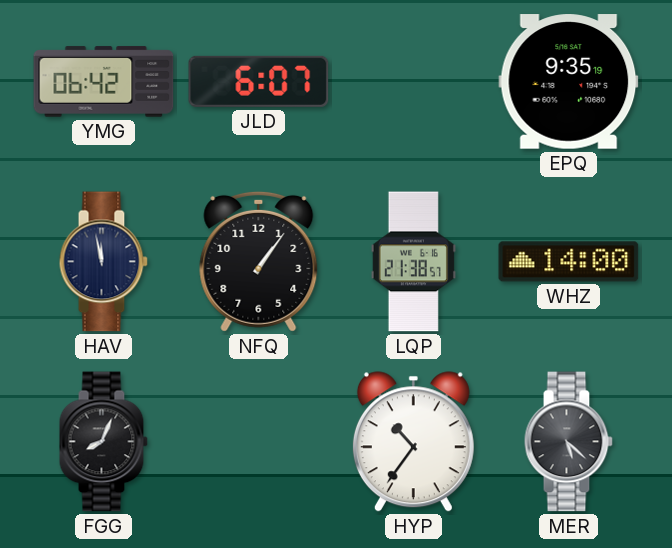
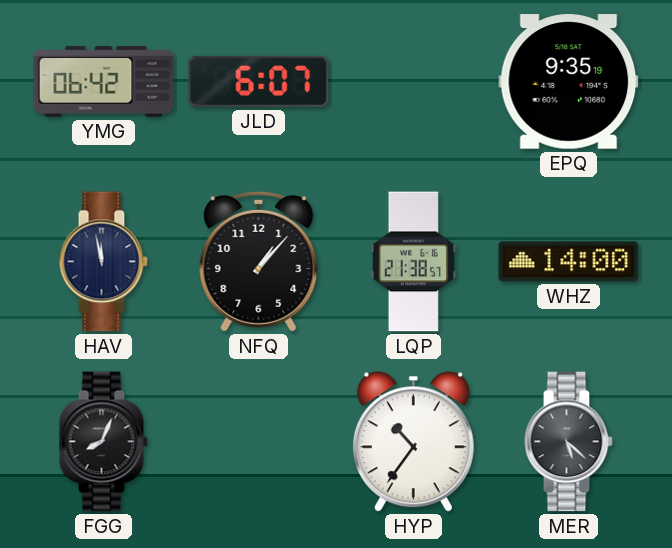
NFQ: 1:06 -> 1:07
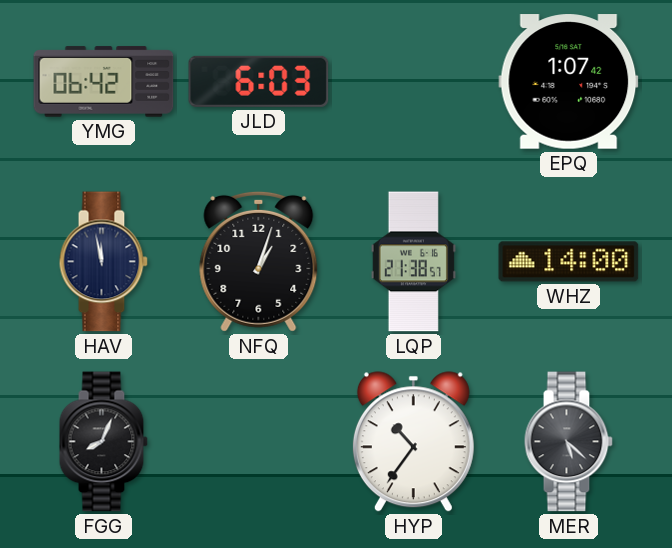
JLD: 6:07 -> 6:03
EPQ: 9:35 -> 1:07
NFQ: 1:07 -> 1:03
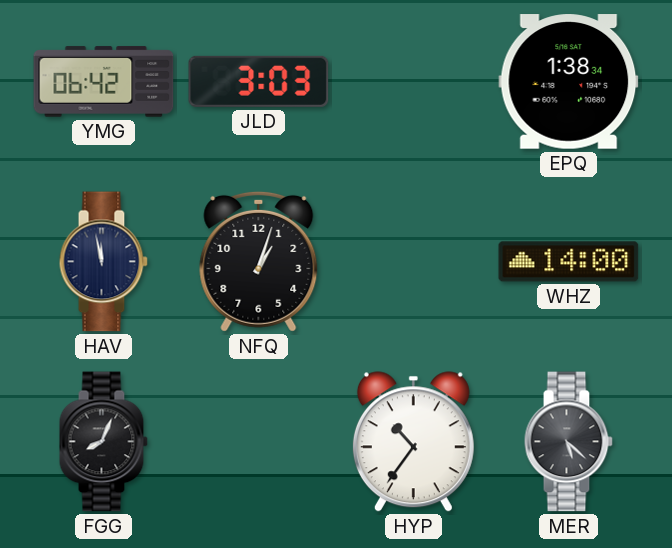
JLD: 6:03 -> 3:03
EPQ: 1:07 -> 1:38
LQP: 21:38 -> none
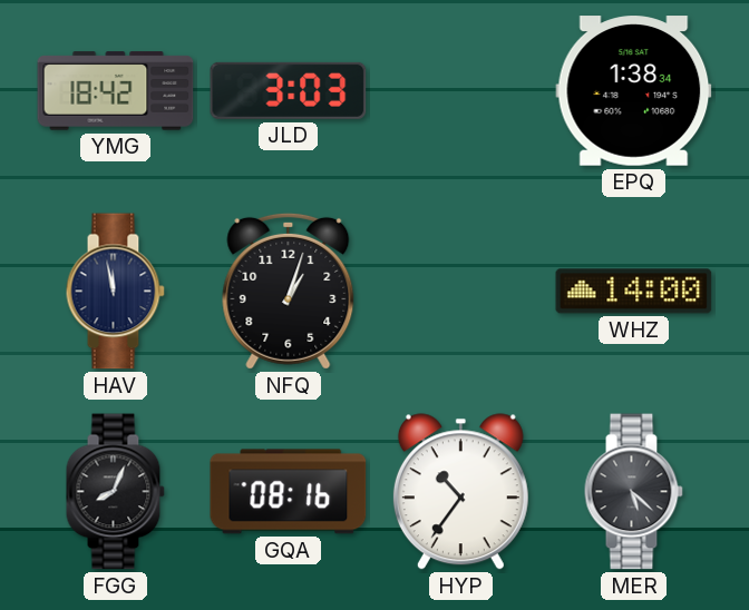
YMG: 06:42 -> 18:42
GQA: none -> 08:16
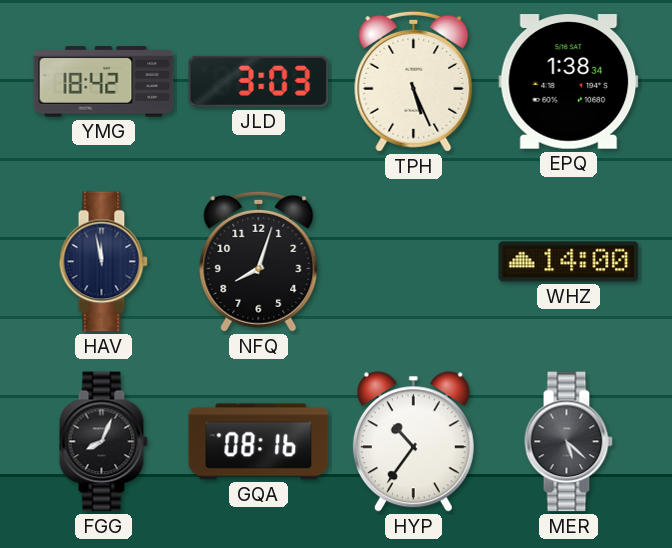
TPH: none -> 5:26
NFQ: 1:03 -> 8:03
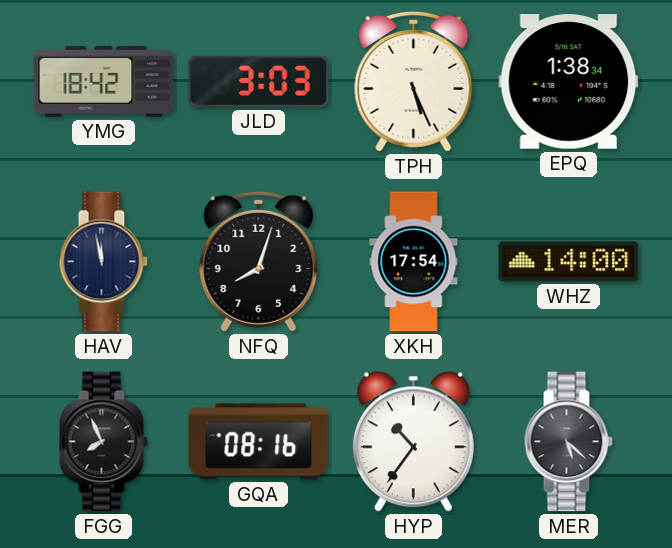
XKH: none -> 17:54
FGG: 8:04 -> 7:56
